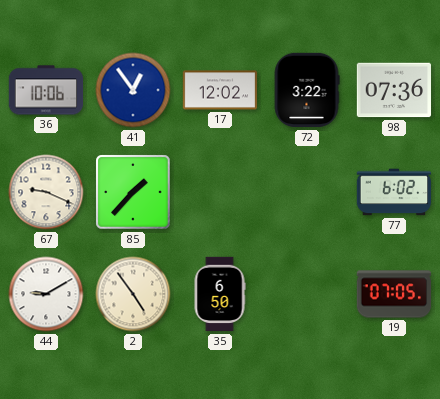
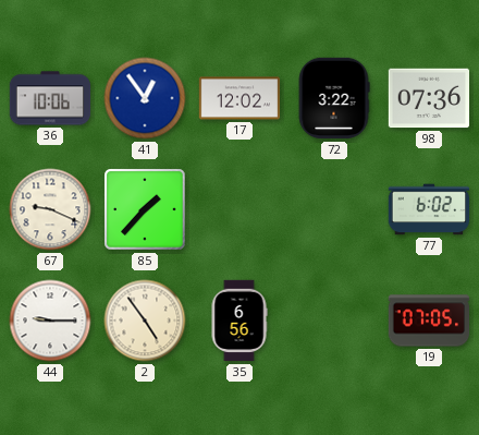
44: 9:10 -> 9:15
35: 6:50 -> 6:56
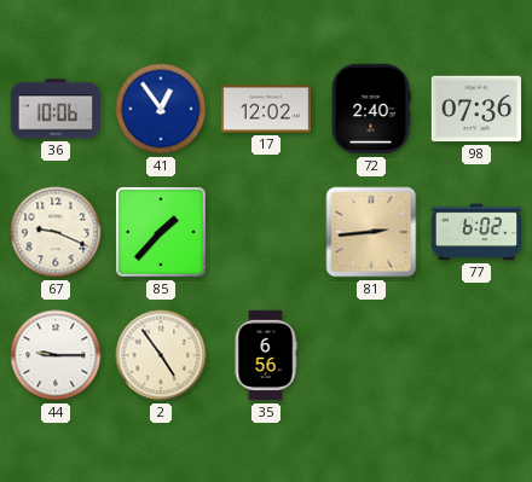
72: 3:22 -> 2:40
81: none -> 2:44
19: 07:05 -> none
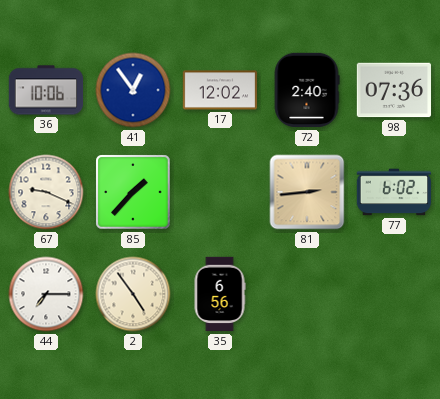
44: 9:15 -> 7:15
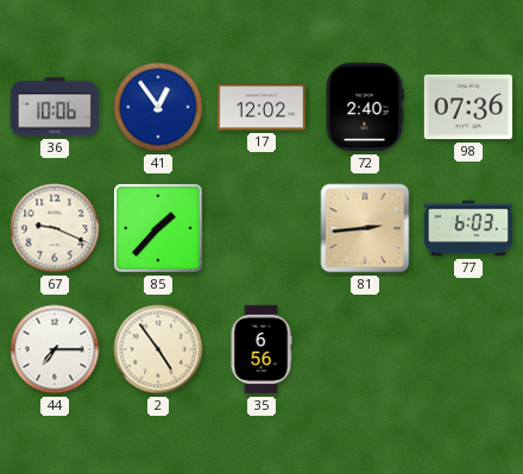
77: 6:02 -> 6:03
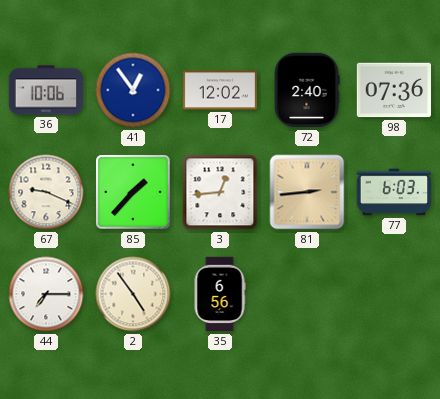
3: none -> 12:44
